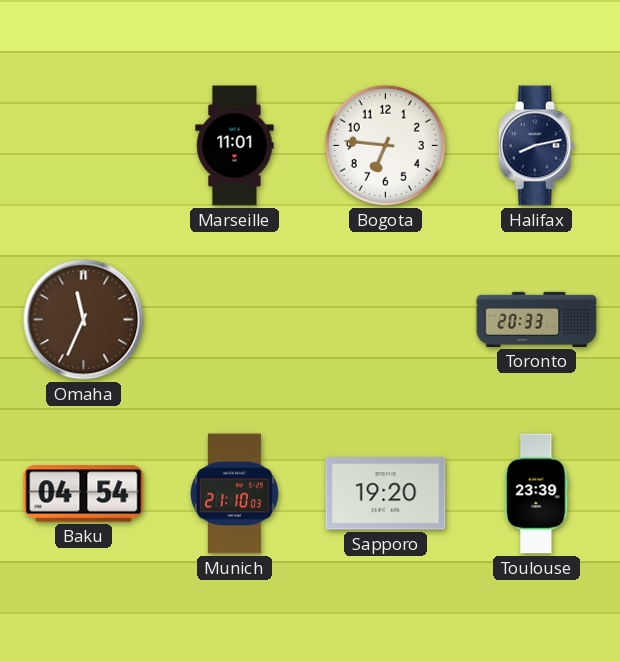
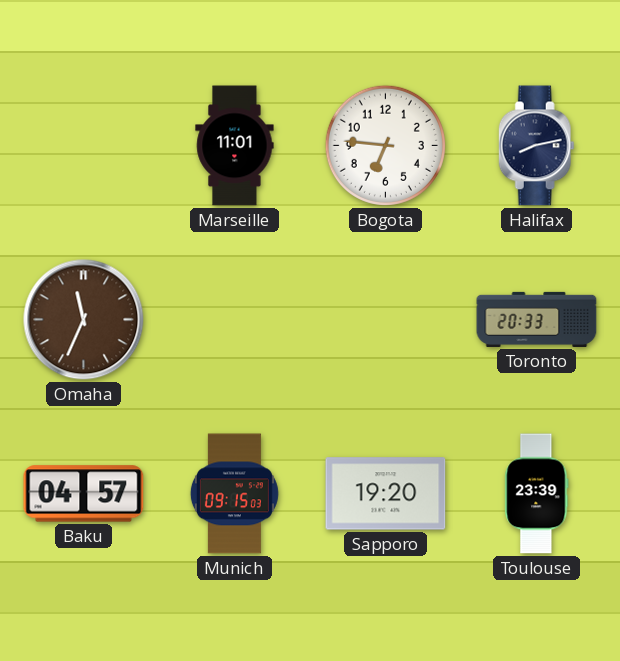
Baku: 04:54 -> 04:57
Munich: 21:10 -> 09:15
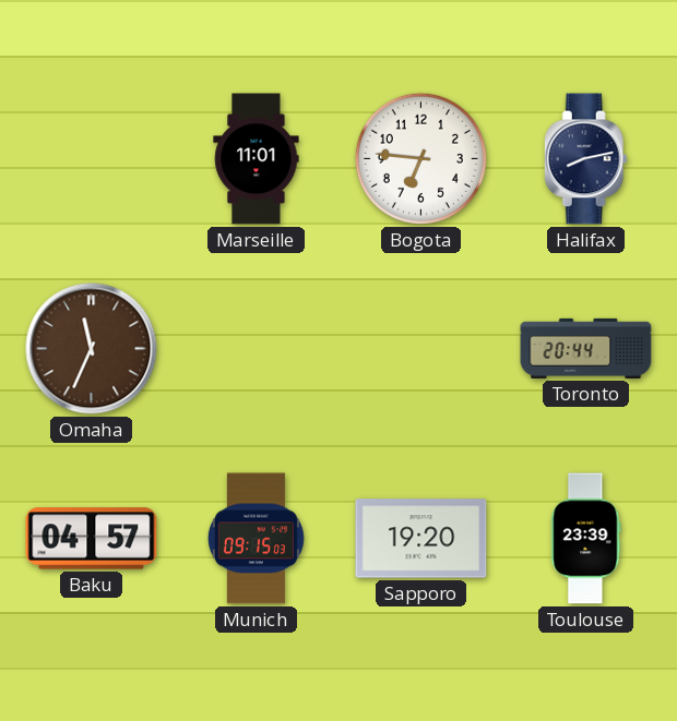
Toronto: 20:33 -> 20:44
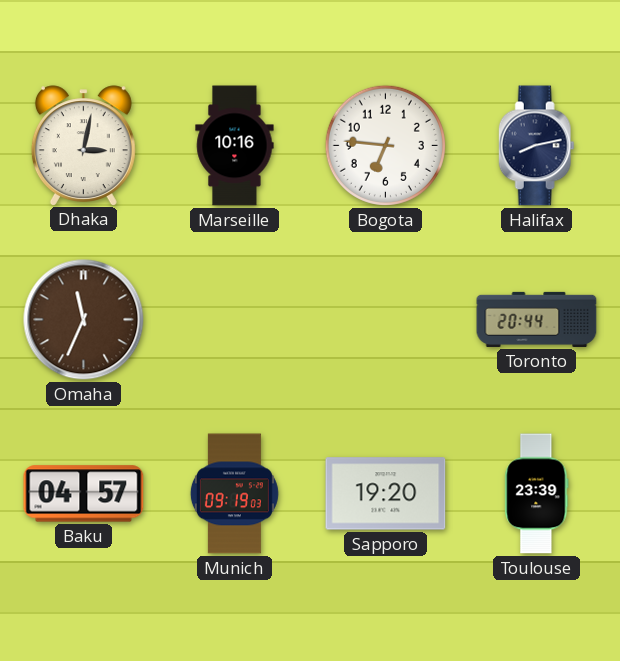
Dhaka: none -> 3:02
Marseille: 11:01 -> 10:16
Munich: 09:15 -> 09:19
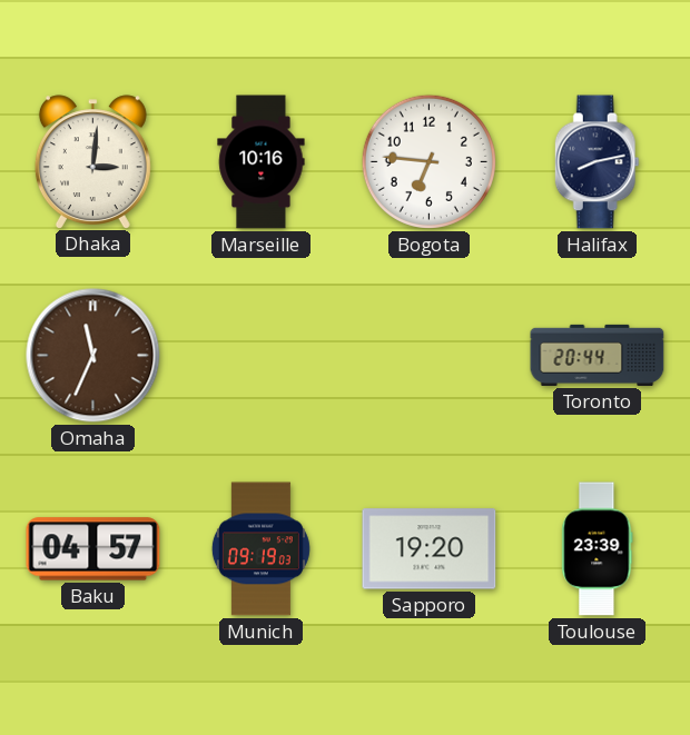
Dhaka: 3:02 -> 3:01
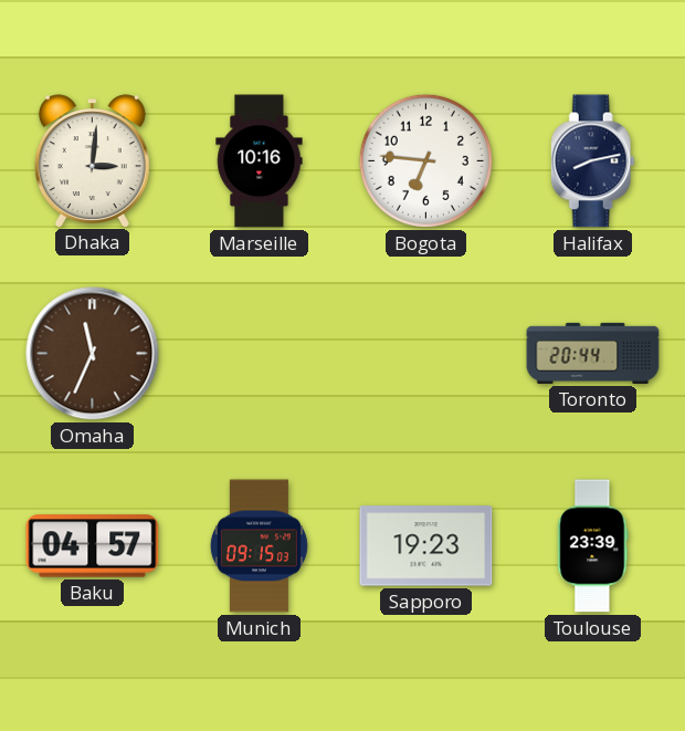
Munich: 09:19 -> 09:15
Sapporo: 19:20 -> 19:23
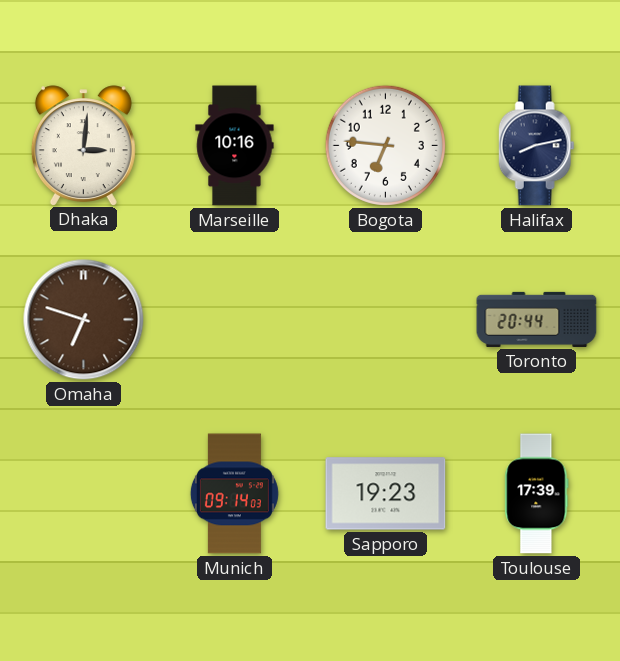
Omaha: 11:34 -> 6:48
Baku: 04:57 -> none
Munich: 09:15 -> 09:14
Toulouse: 23:39 -> 17:39
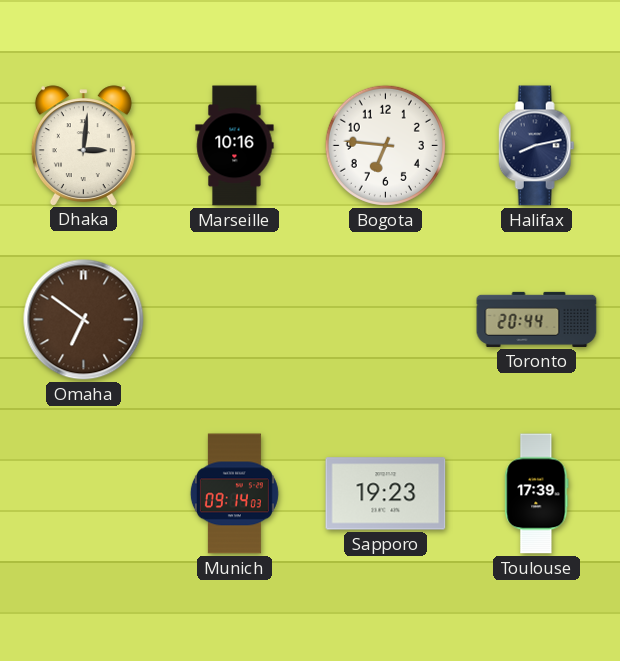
Omaha: 6:48 -> 6:51
